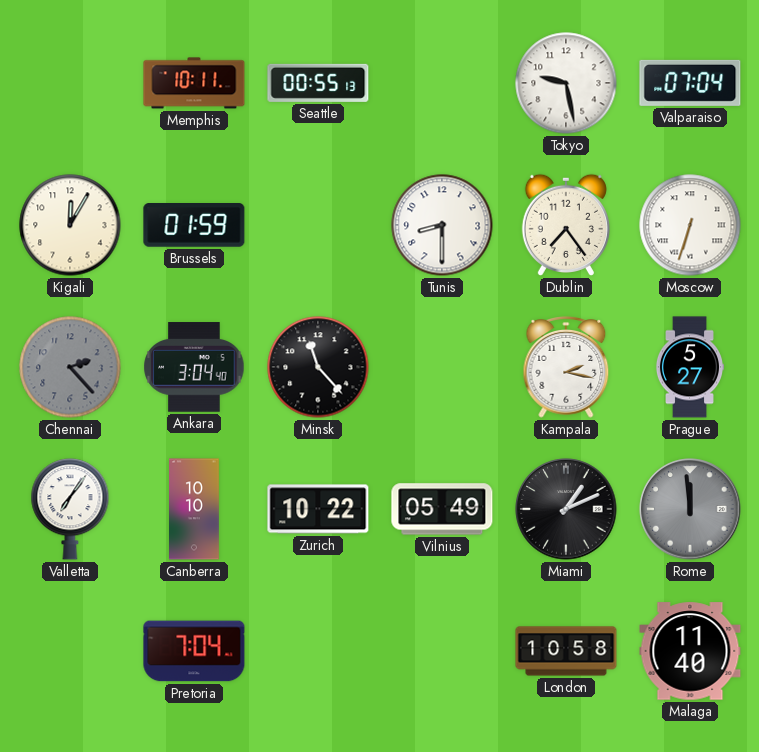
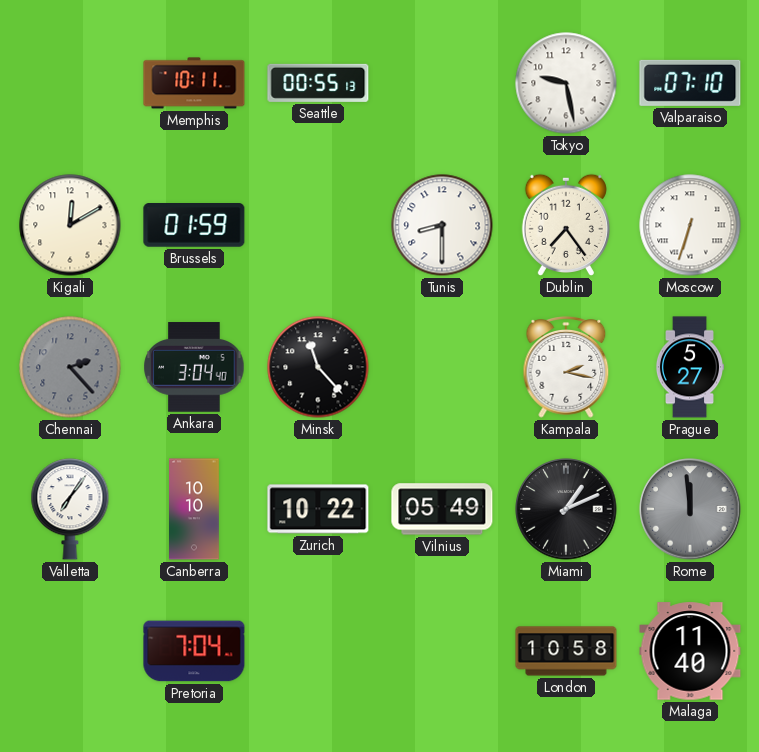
Valparaiso: 07:04 -> 07:10
Kigali: 12:05 -> 12:10
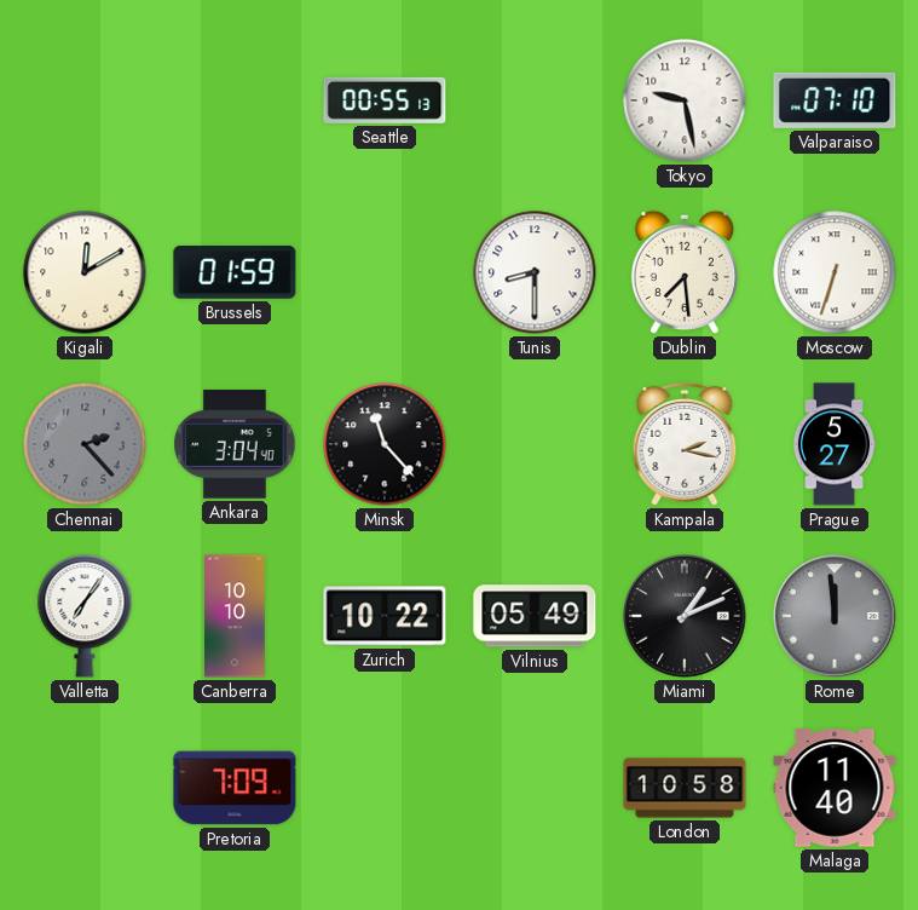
Memphis: 10:11 -> none
Dublin: 7:24 -> 7:29
Pretoria: 7:04 -> 7:09
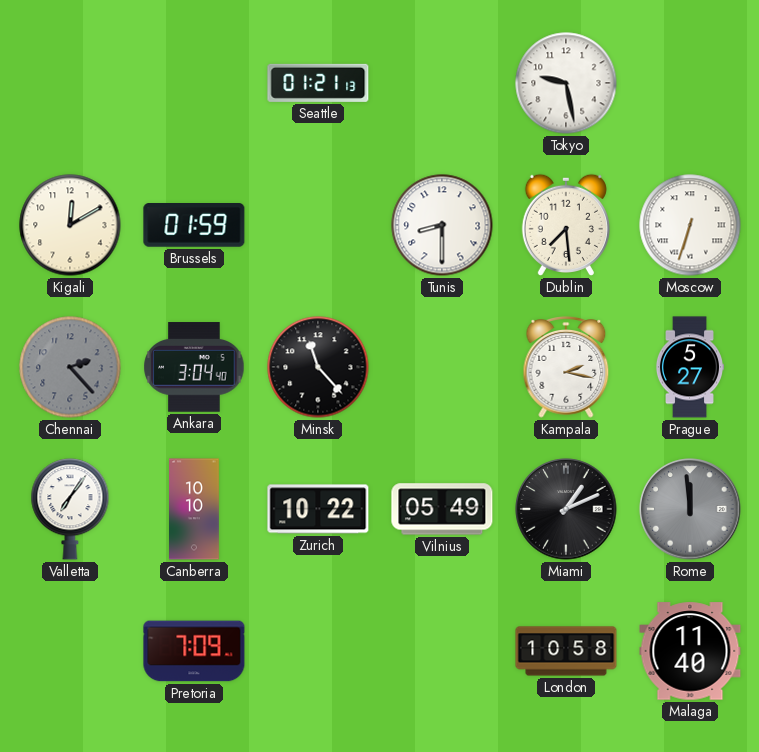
Seattle: 00:55 -> 01:21
Valparaiso: 07:10 -> none
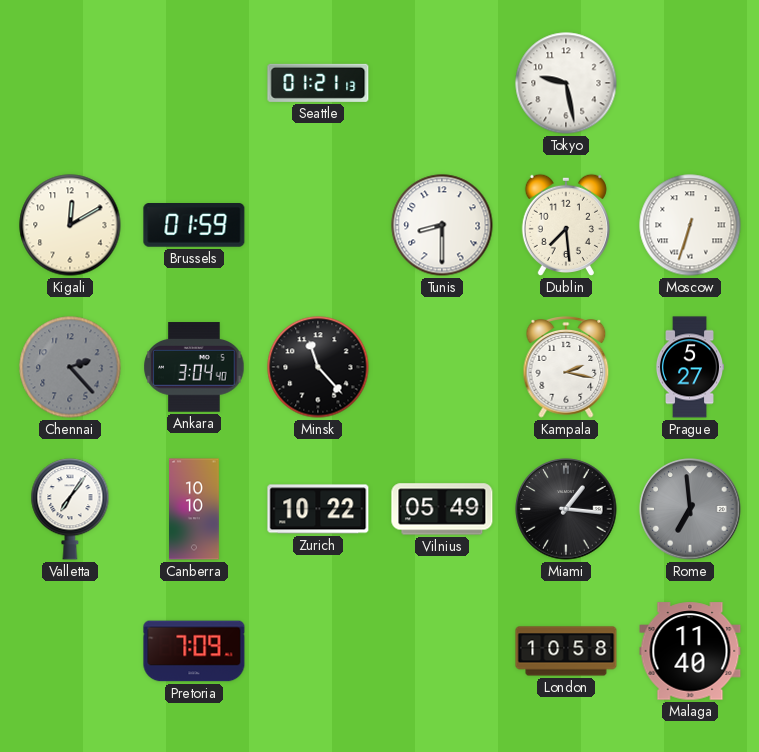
Miami: 1:11 -> 1:16
Rome: 11:59 -> 6:59
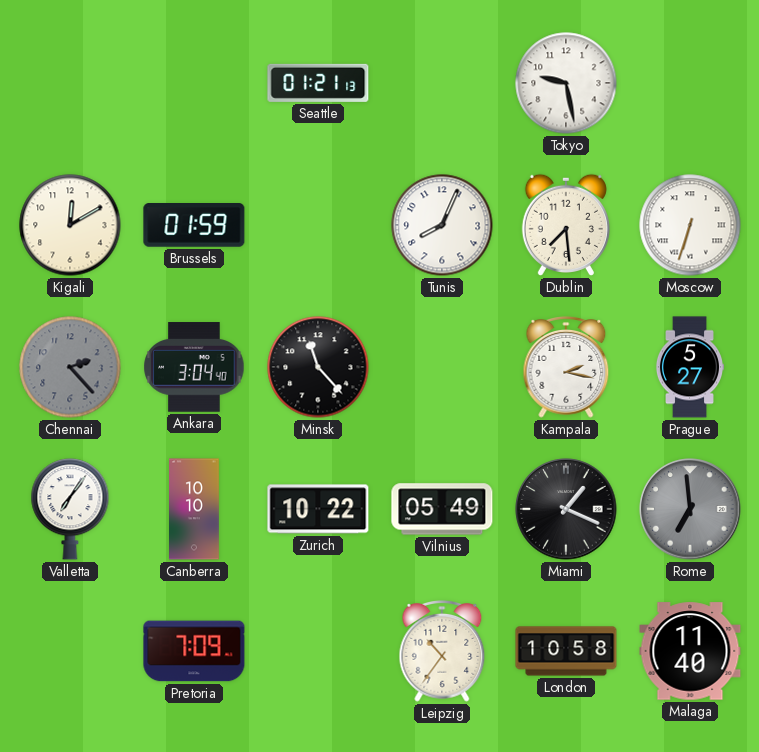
Tunis: 8:30 -> 8:04
Miami: 1:16 -> 1:19
Leipzig: none -> 10:36
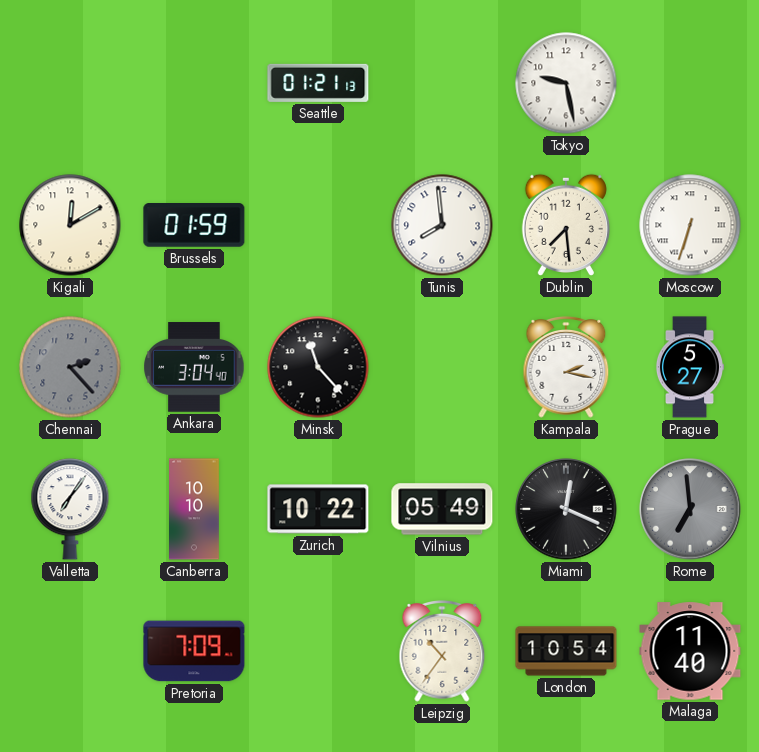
Tunis: 8:04 -> 7:59
Miami: 1:19 -> 12:19
London: 10:58 -> 10:54
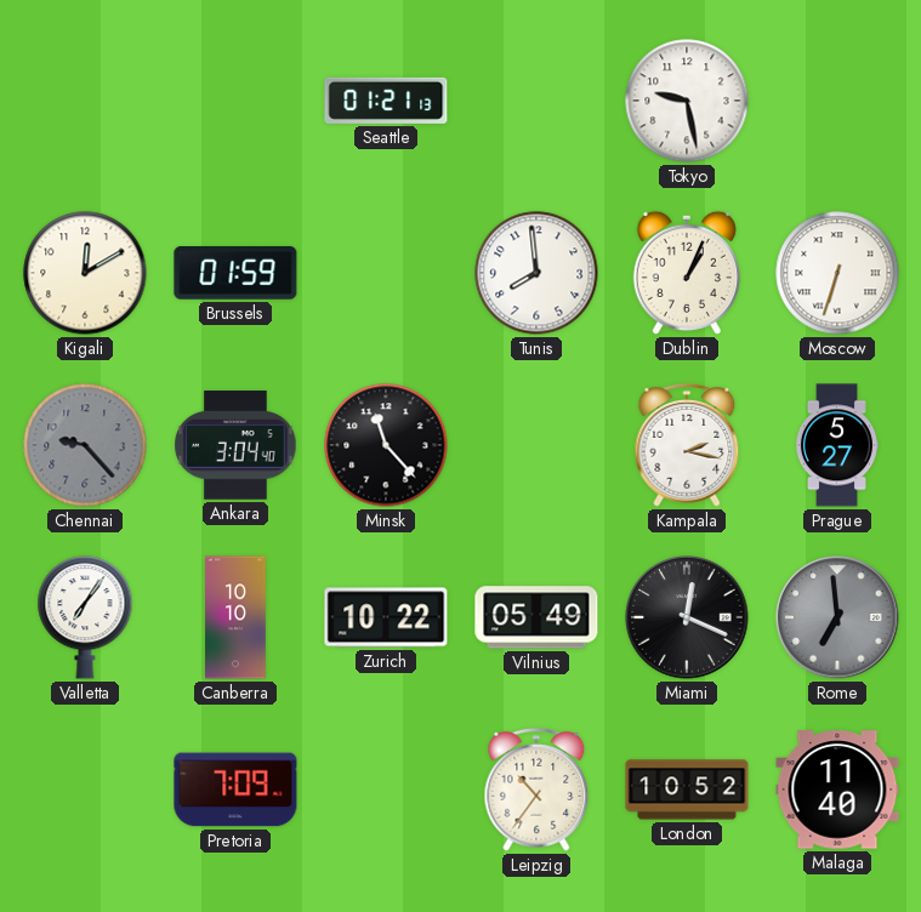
Dublin: 7:29 -> 1:04
Chennai: 2:23 -> 9:23
London: 10:54 -> 10:52
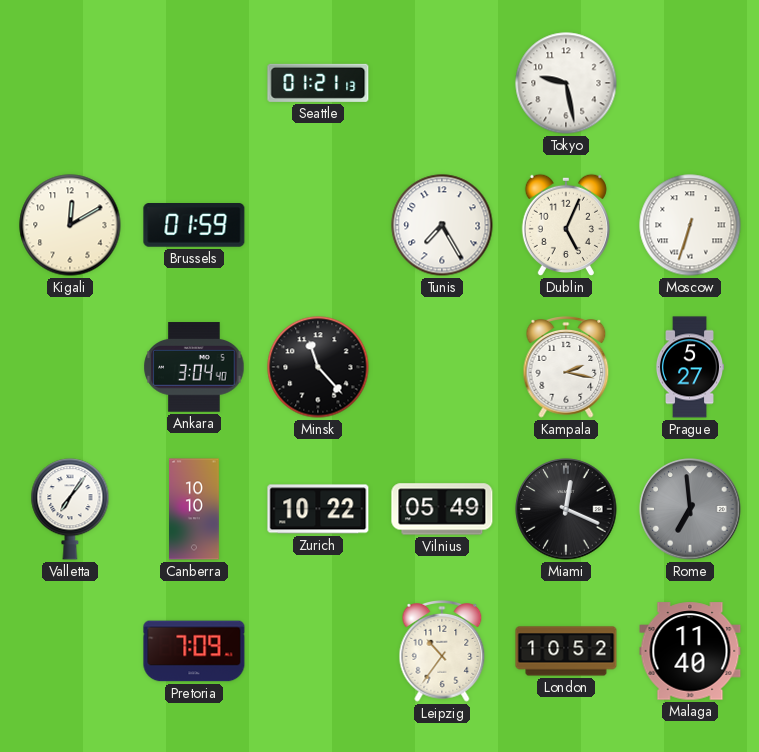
Tunis: 7:59 -> 7:25
Dublin: 1:04 -> 5:04
Chennai: 9:23 -> none
